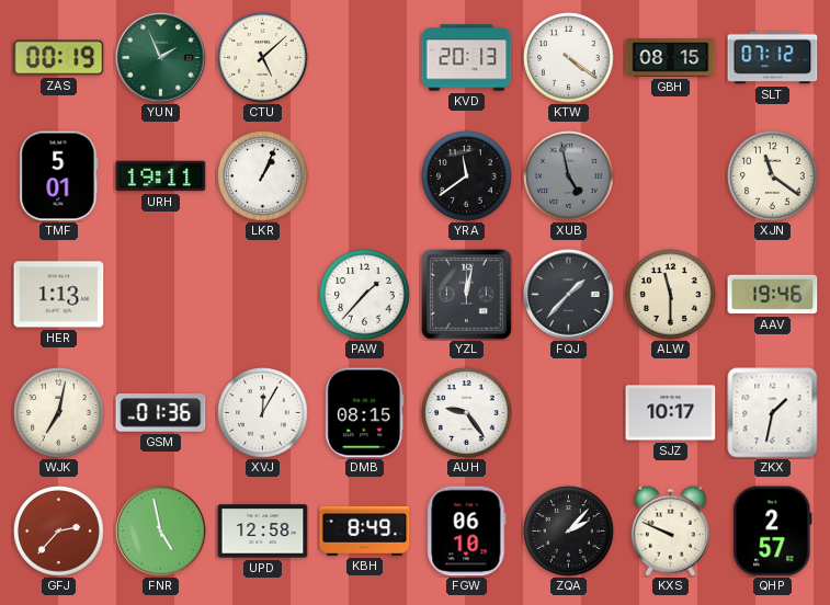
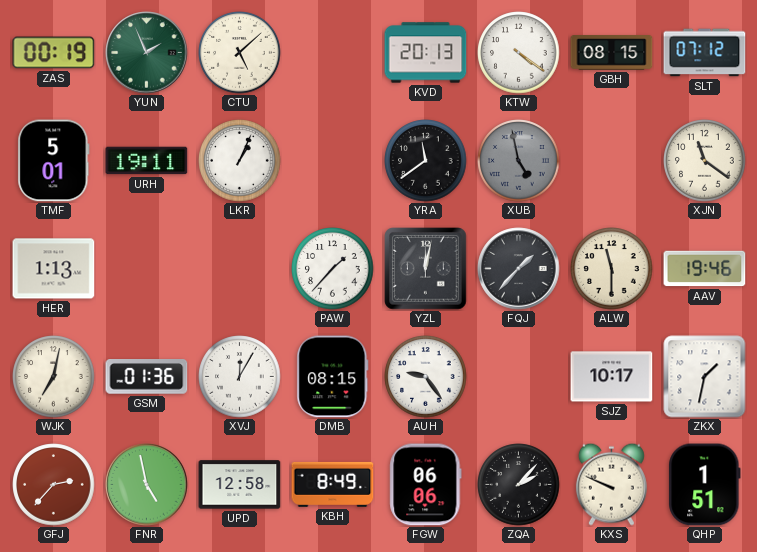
FGW: 06:10 -> 06:06
QHP: 2:57 -> 1:51
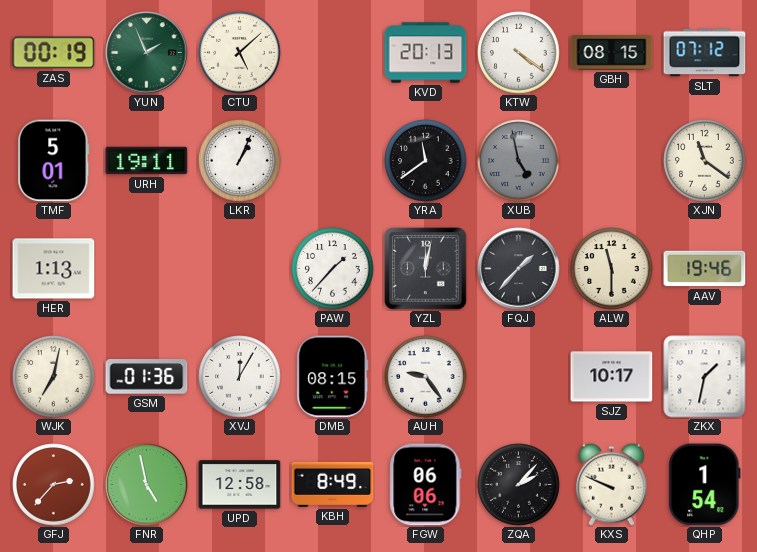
QHP: 1:51 -> 1:54
